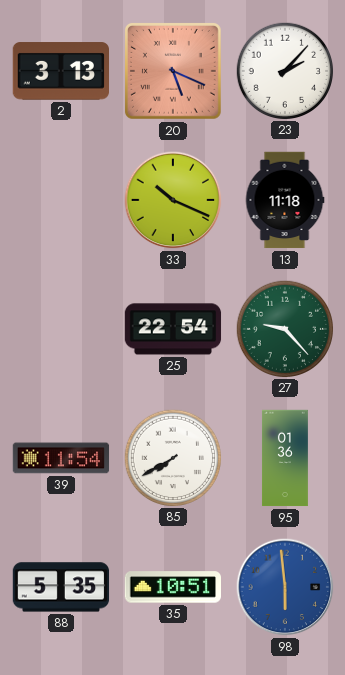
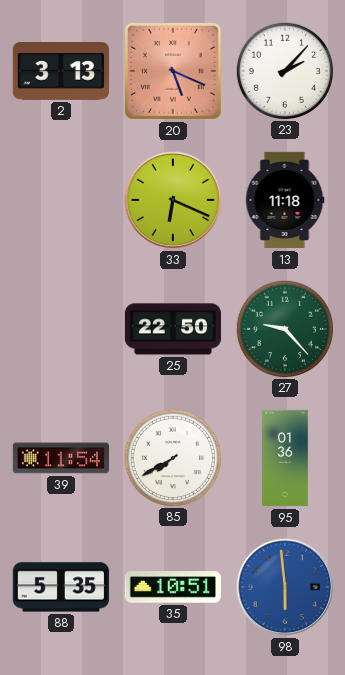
33: 10:19 -> 6:19
25: 22:54 -> 22:50
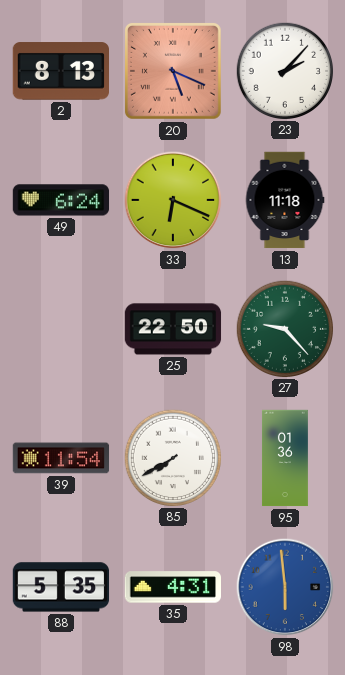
2: 3:13 -> 8:13
49: none -> 6:24
35: 10:51 -> 4:31
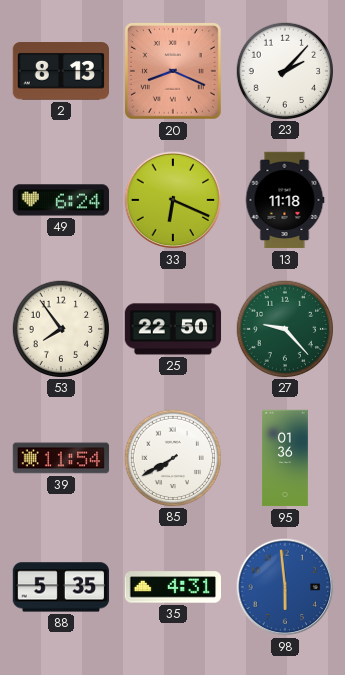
20: 5:19 -> 8:19
53: none -> 7:54
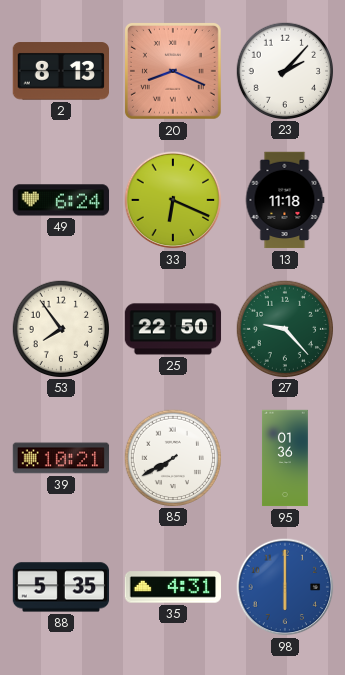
39: 11:54 -> 10:21
98: 5:59 -> 6:00
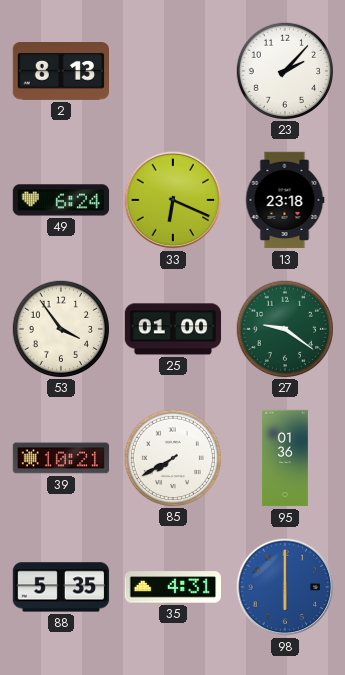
20: 8:19 -> none
13: 11:18 -> 23:18
53: 7:54 -> 3:54
25: 22:50 -> 01:00
27: 9:23 -> 9:21
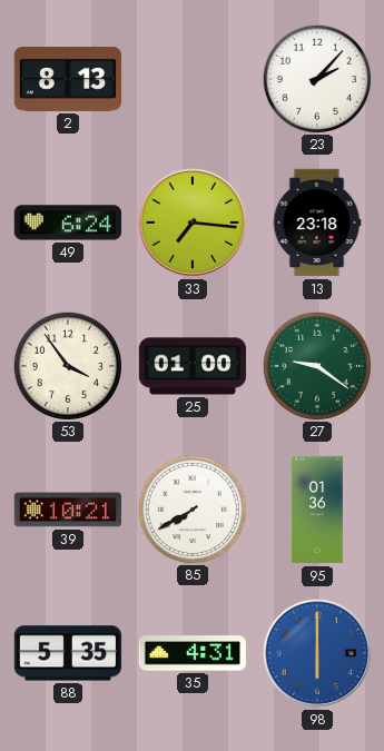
33: 6:19 -> 7:16
